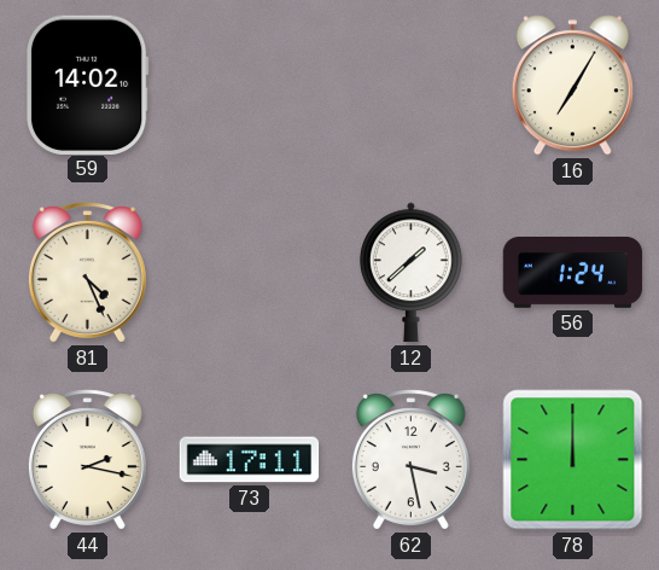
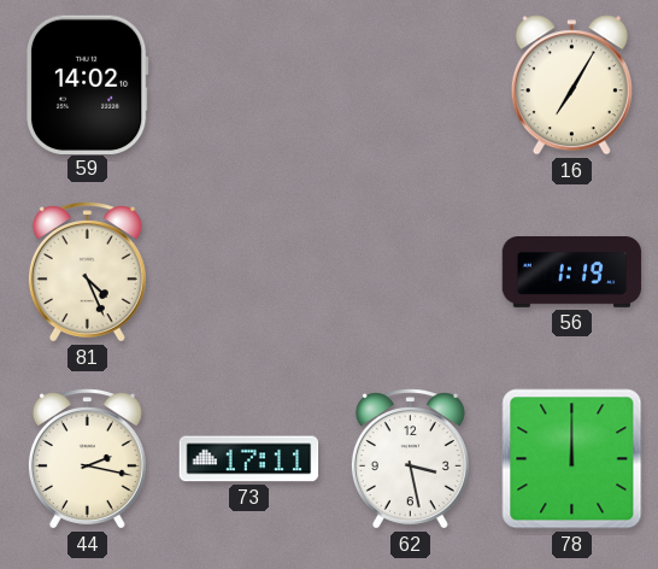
12: 1:38 -> none
56: 1:24 -> 1:19
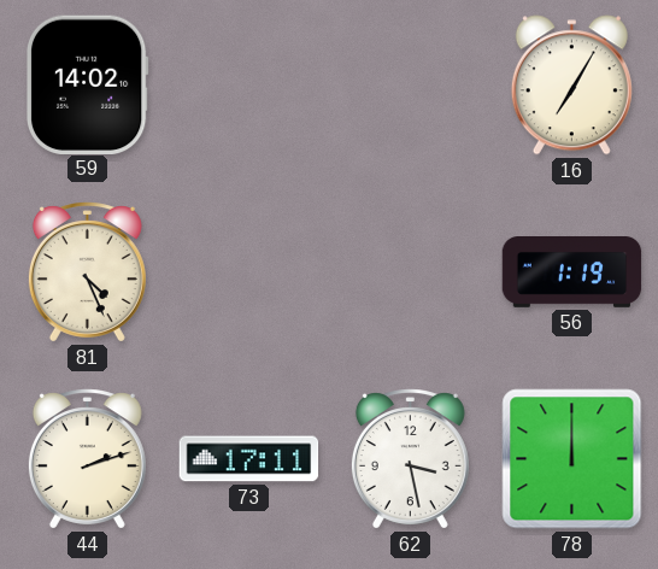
44: 2:17 -> 2:12
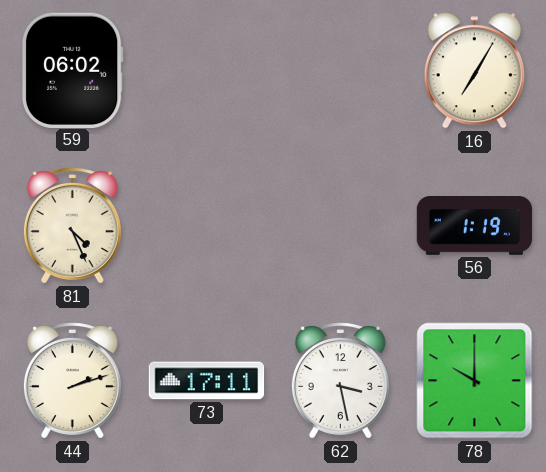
59: 14:02 -> 06:02
78: 12:00 -> 10:00
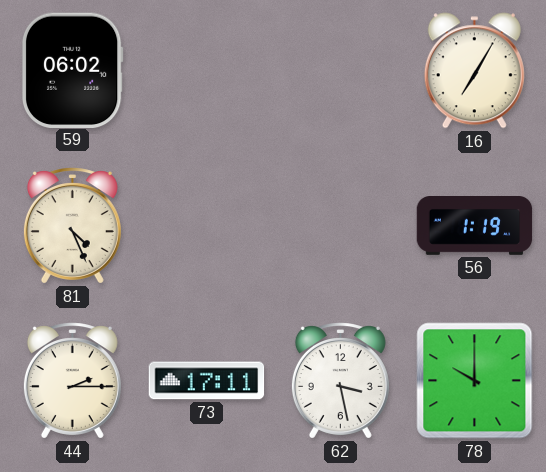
44: 2:12 -> 2:15
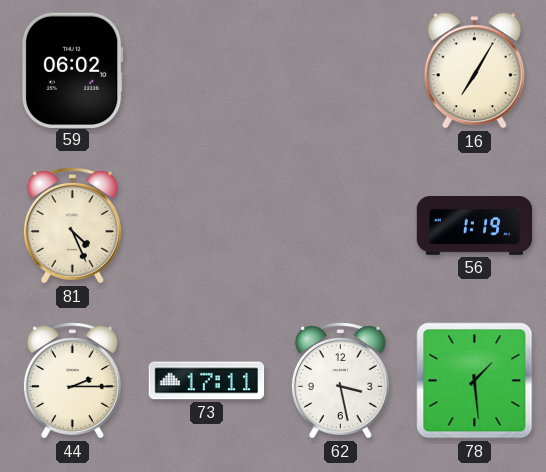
78: 10:00 -> 1:29
